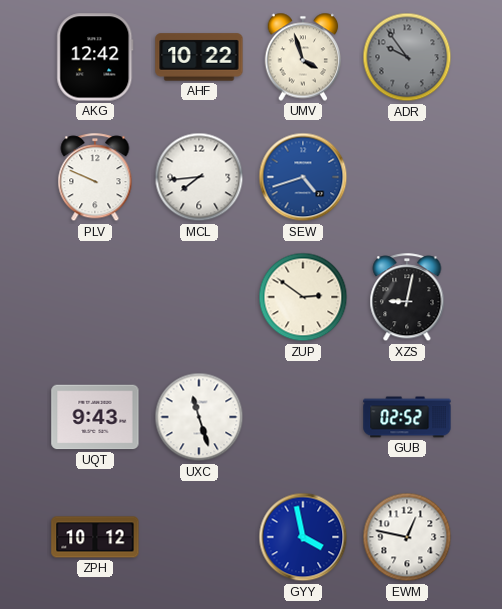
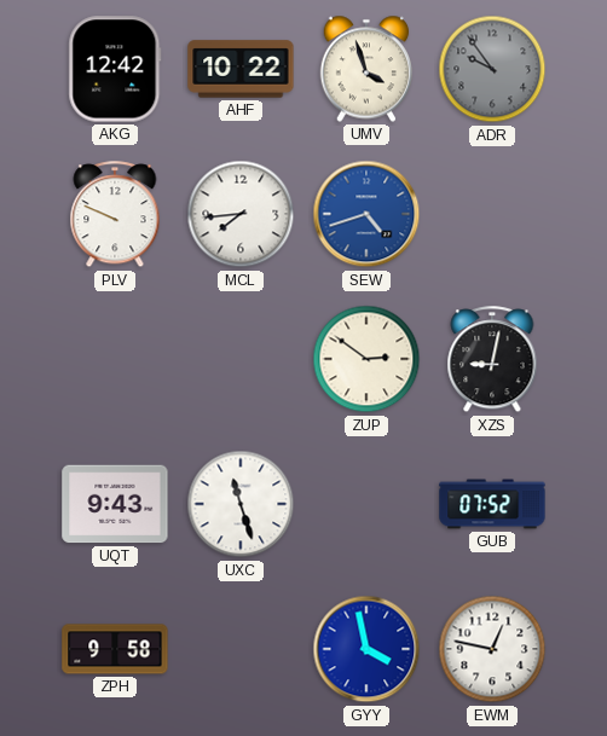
GUB: 02:52 -> 07:52
ZPH: 10:12 -> 9:58
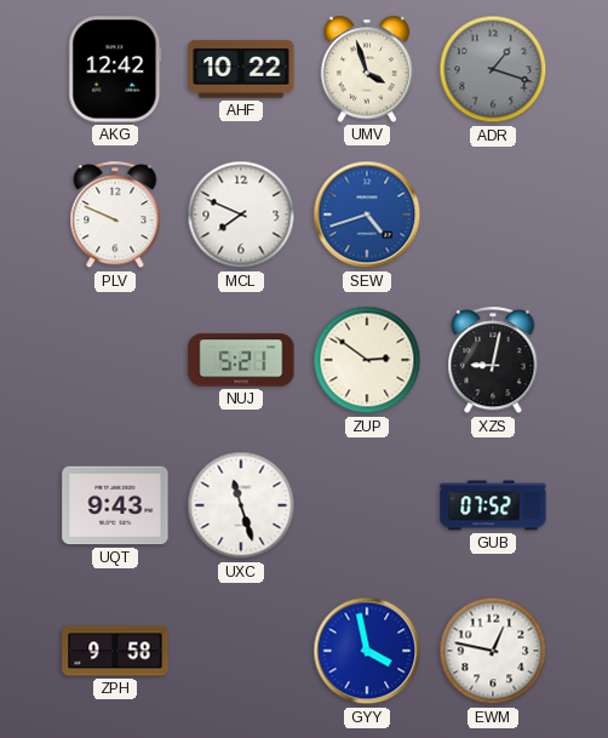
ADR: 9:54 -> 1:18
MCL: 7:44 -> 7:49
NUJ: none -> 5:21
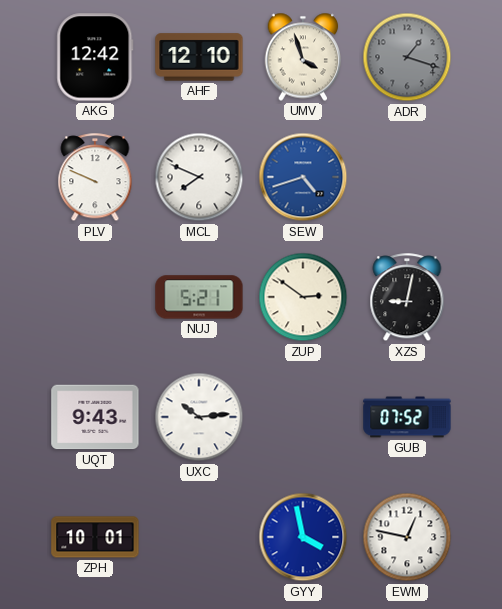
AHF: 10:22 -> 12:10
UXC: 11:27 -> 10:14
ZPH: 9:58 -> 10:01
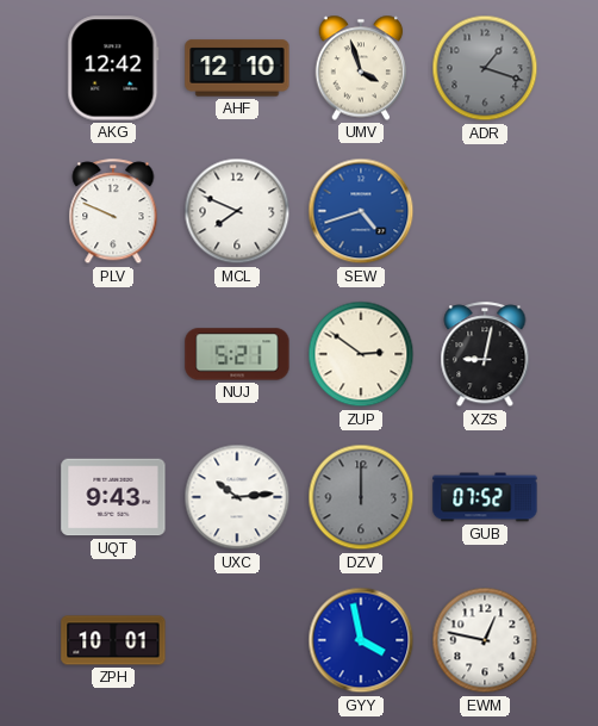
DZV: none -> 12:00
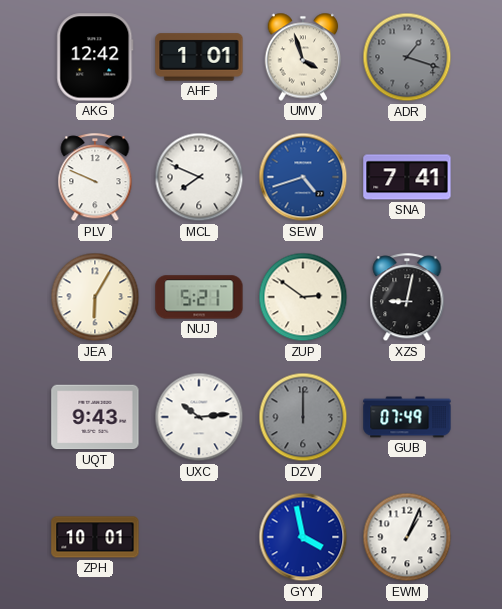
AHF: 12:10 -> 1:01
SNA: none -> 7:41
JEA: none -> 6:05
GUB: 07:52 -> 07:49
EWM: 12:47 -> 1:04
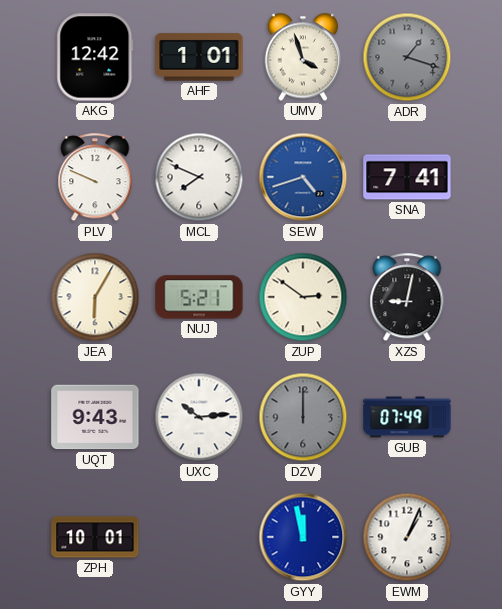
GYY: 3:58 -> 11:58
